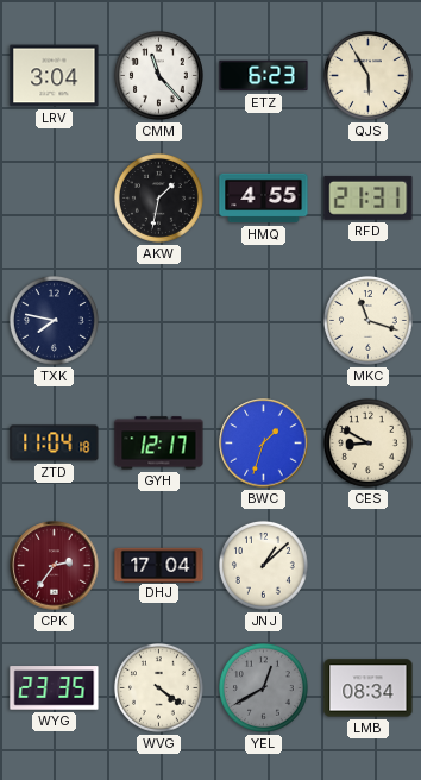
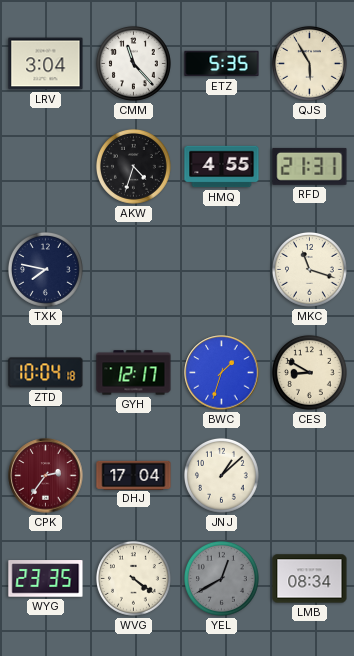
ETZ: 6:23 -> 5:35
AKW: 1:32 -> 4:33
ZTD: 11:04 -> 10:04
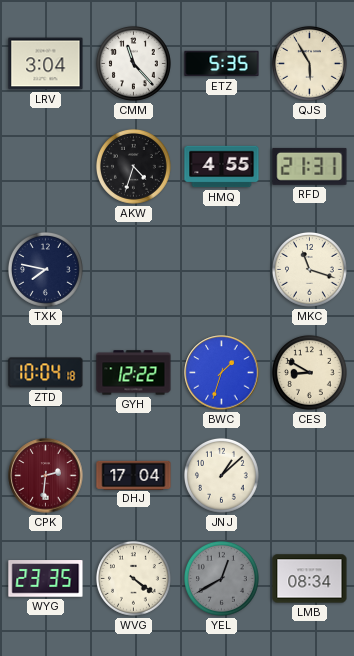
GYH: 12:17 -> 12:22
CPK: 2:36 -> 2:31
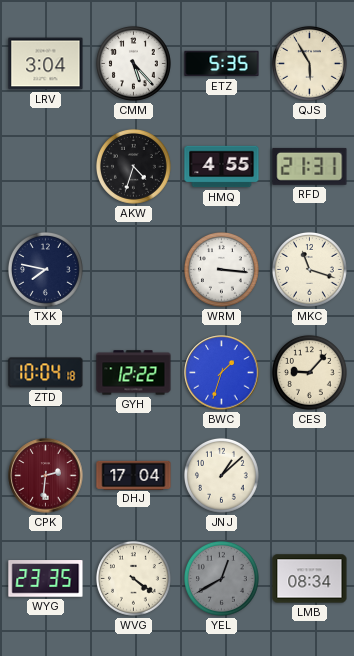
CMM: 11:23 -> 5:23
WRM: none -> 3:16
CES: 8:50 -> 9:07
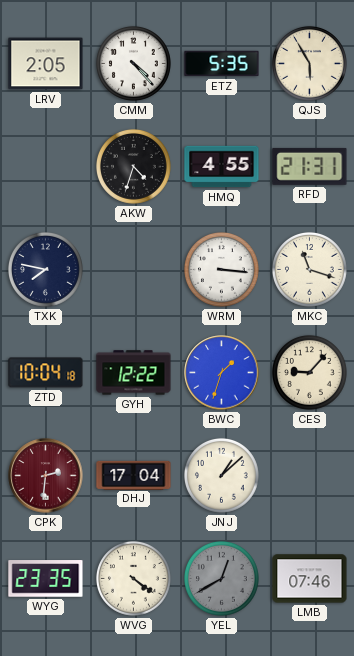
LRV: 3:04 -> 2:05
CMM: 5:23 -> 4:23
LMB: 08:34 -> 07:46
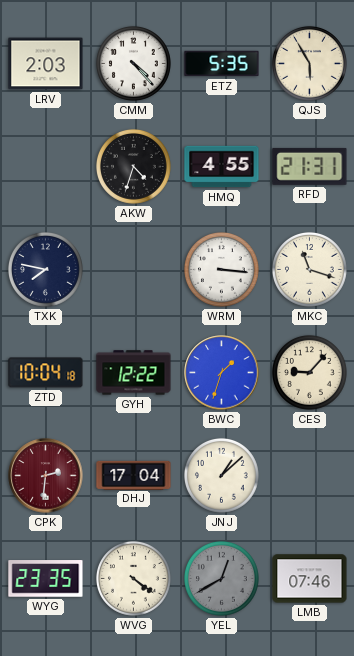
LRV: 2:05 -> 2:03
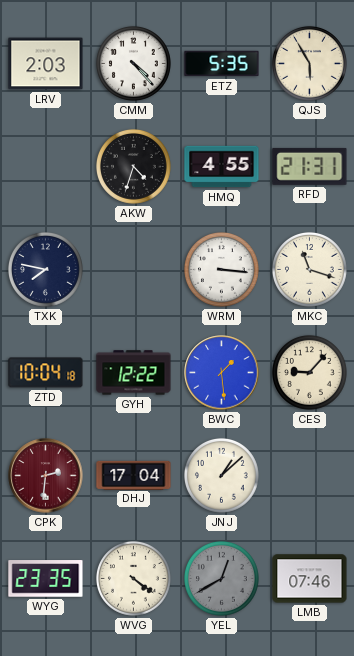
BWC: 1:33 -> 1:29
